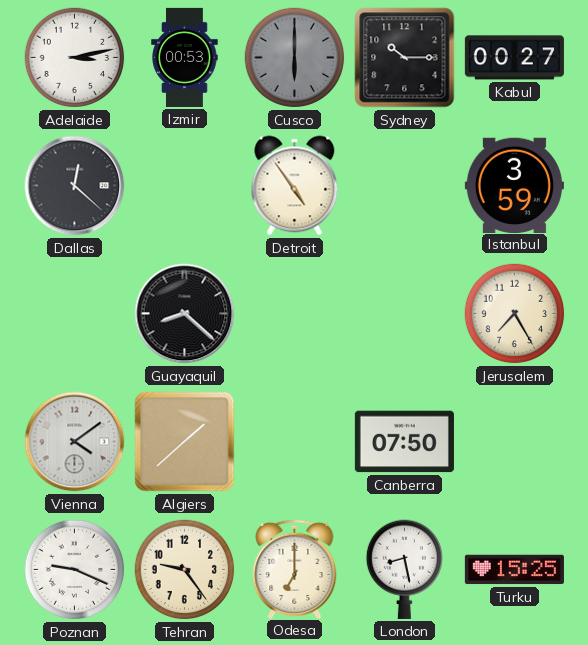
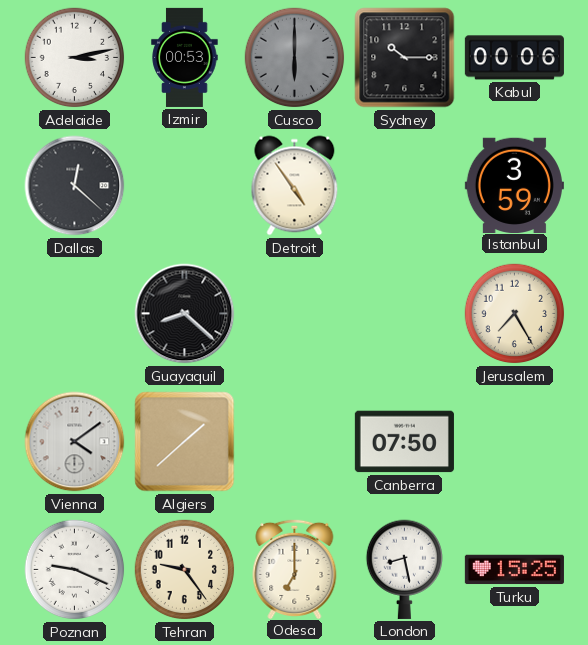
Kabul: 00:27 -> 00:06
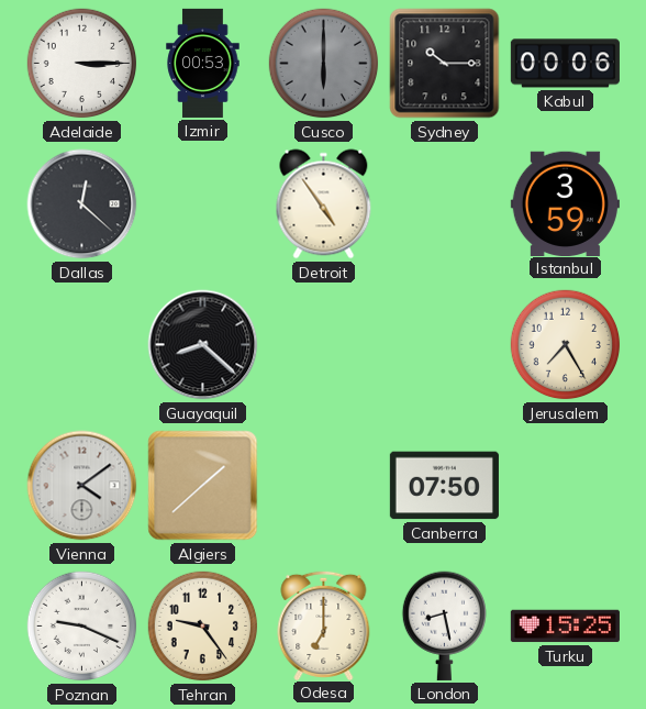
Adelaide: 3:13 -> 3:15
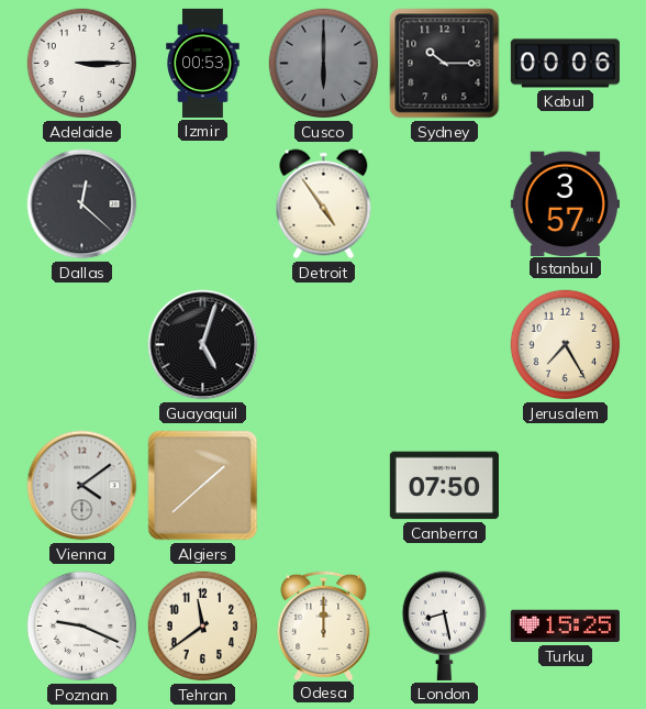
Istanbul: 3:59 -> 3:57
Guayaquil: 8:22 -> 5:03
Tehran: 9:24 -> 11:39
Odesa: 7:00 -> 12:00
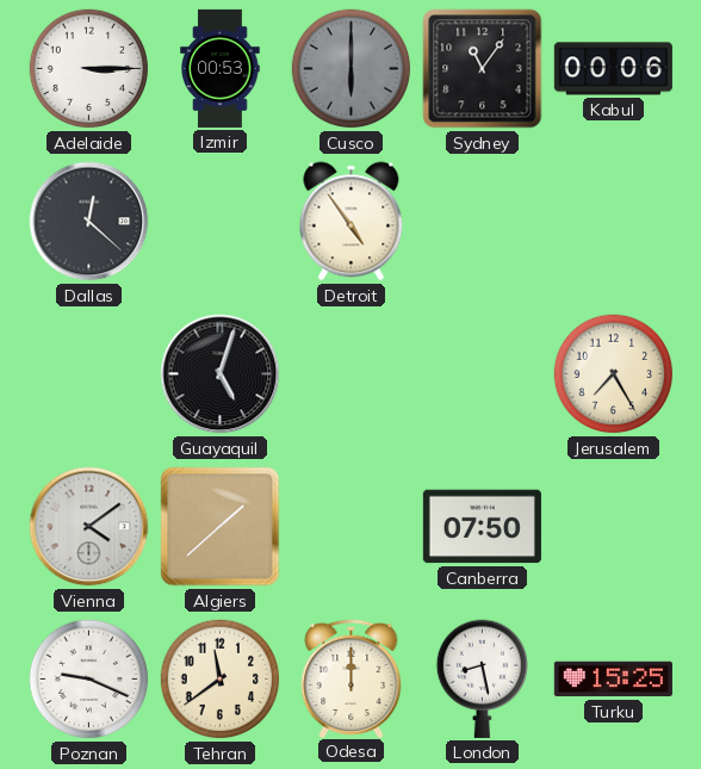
Sydney: 10:15 -> 11:06
Istanbul: 3:57 -> none
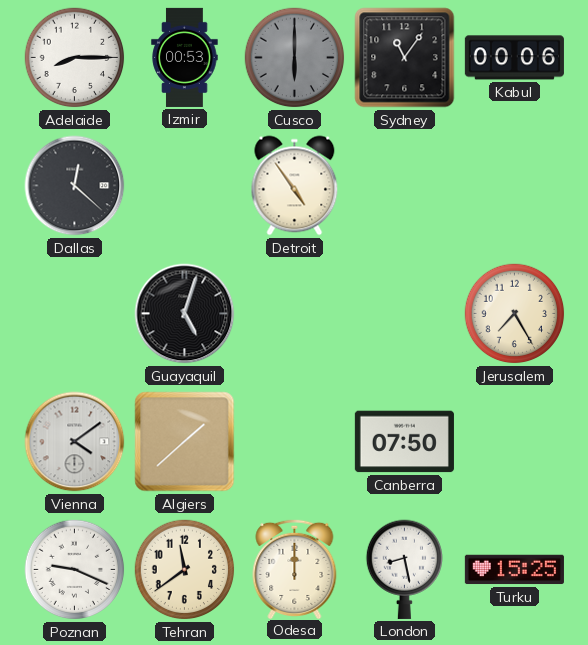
Adelaide: 3:15 -> 8:15
